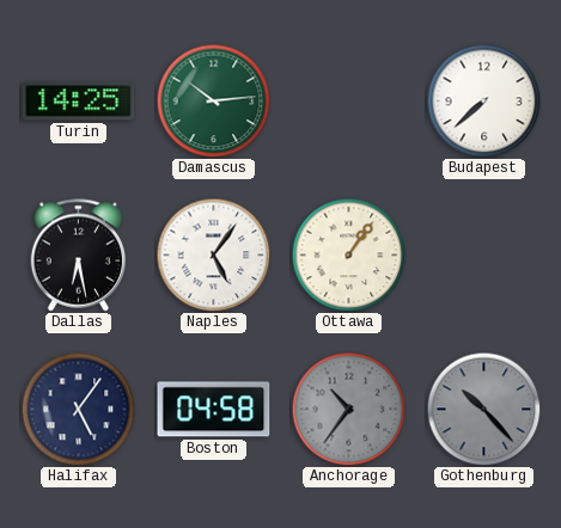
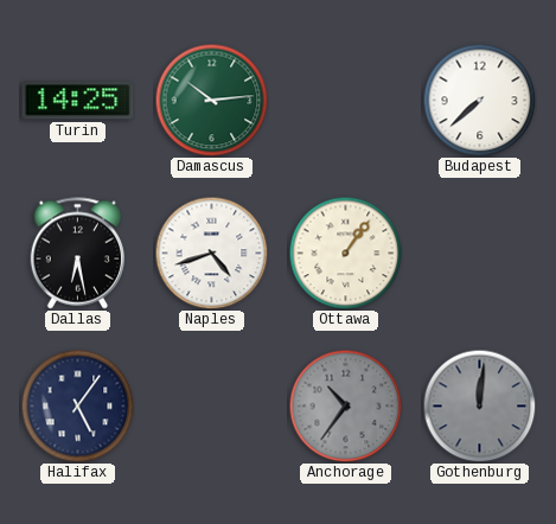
Naples: 5:06 -> 4:42
Boston: 04:58 -> none
Gothenburg: 10:23 -> 12:01
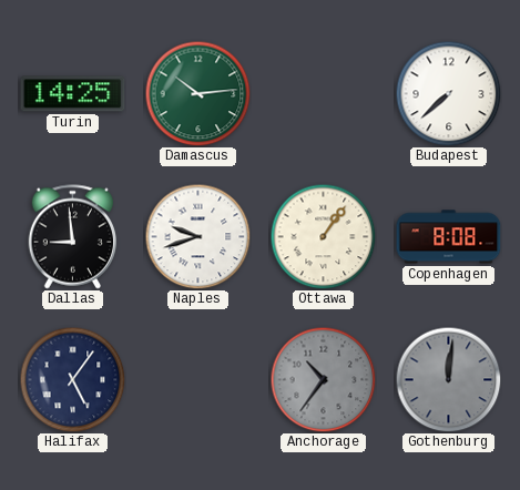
Dallas: 6:28 -> 8:59
Naples: 4:42 -> 9:42
Copenhagen: none -> 8:08
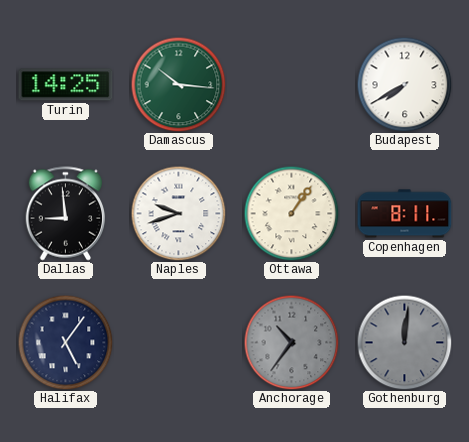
Damascus: 10:14 -> 10:16
Budapest: 7:38 -> 7:40
Copenhagen: 8:08 -> 8:11
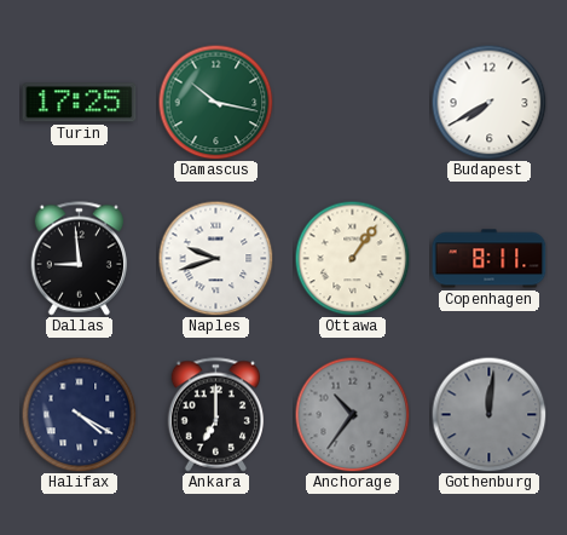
Turin: 14:25 -> 17:25
Damascus: 10:16 -> 10:17
Halifax: 5:06 -> 4:20
Ankara: none -> 7:00
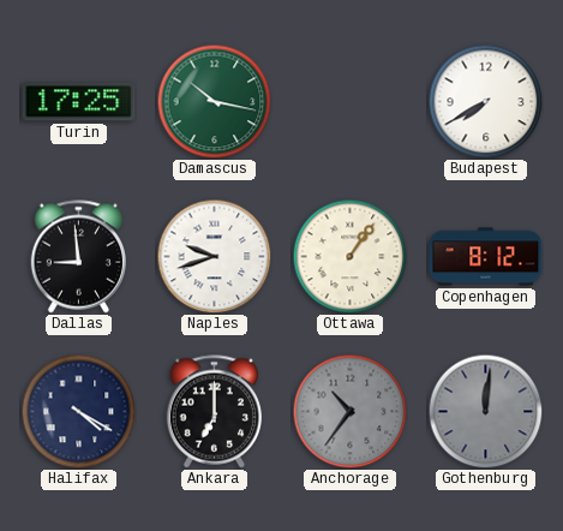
Copenhagen: 8:11 -> 8:12
